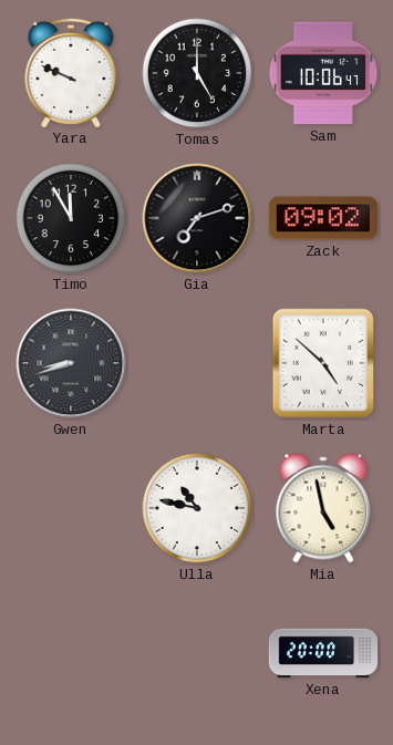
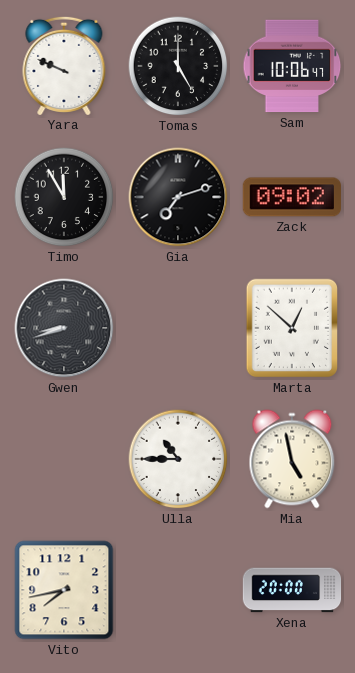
Marta: 4:52 -> 12:52
Ulla: 10:47 -> 10:45
Vito: none -> 7:43
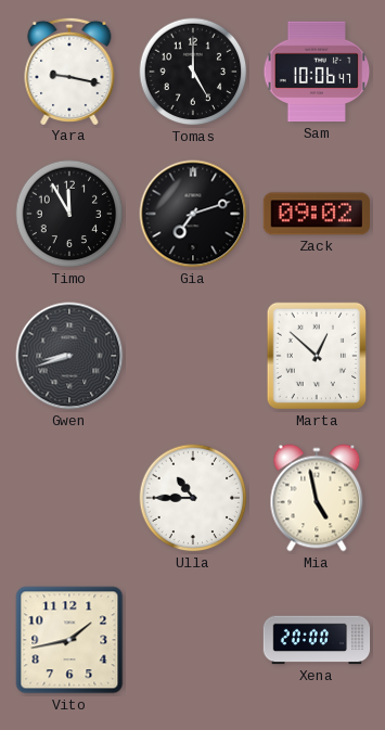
Yara: 9:49 -> 9:17
Vito: 7:43 -> 1:43
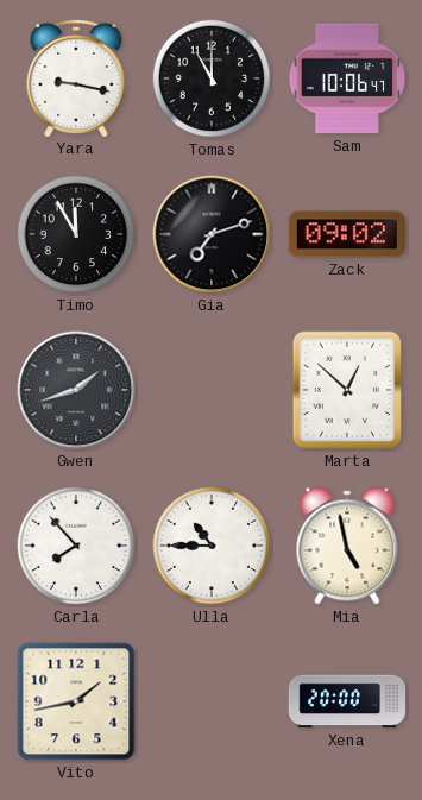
Tomas: 5:00 -> 11:00
Gwen: 8:42 -> 1:42
Carla: none -> 7:53
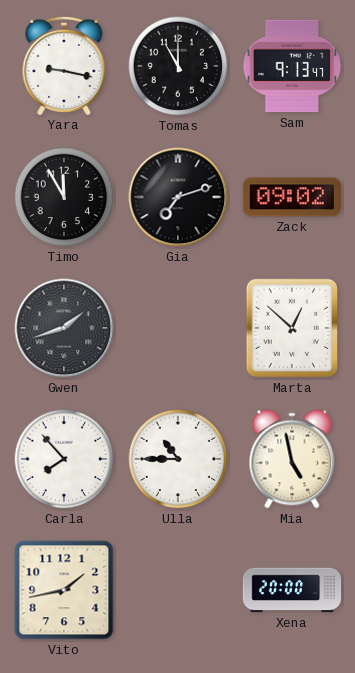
Sam: 10:06 -> 9:13
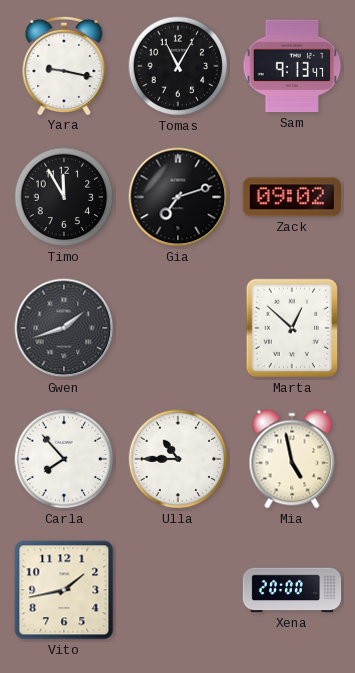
Tomas: 11:00 -> 11:05
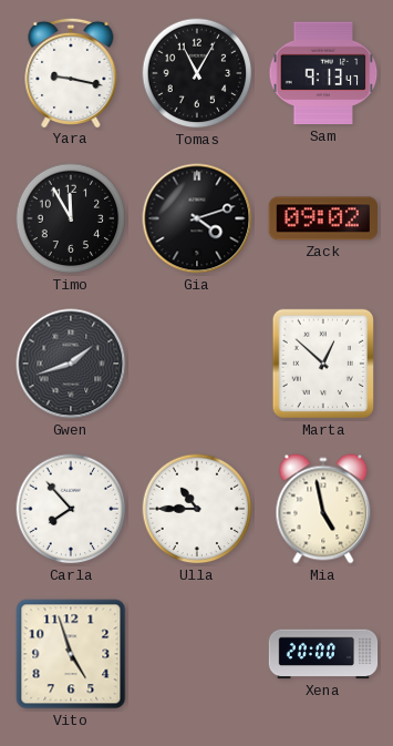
Gia: 7:12 -> 4:12
Vito: 1:43 -> 4:57
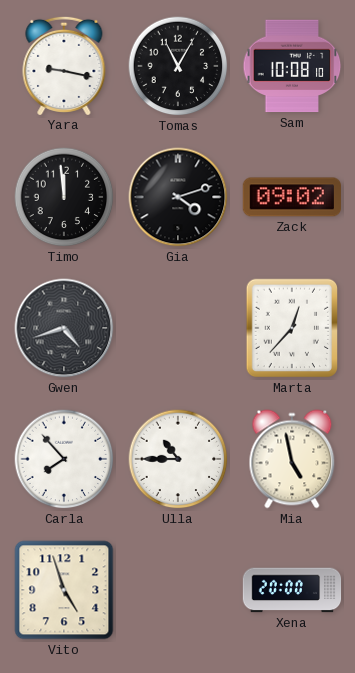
Sam: 9:13 -> 10:08
Timo: 11:55 -> 11:59
Gwen: 1:42 -> 4:42
Marta: 12:52 -> 12:37
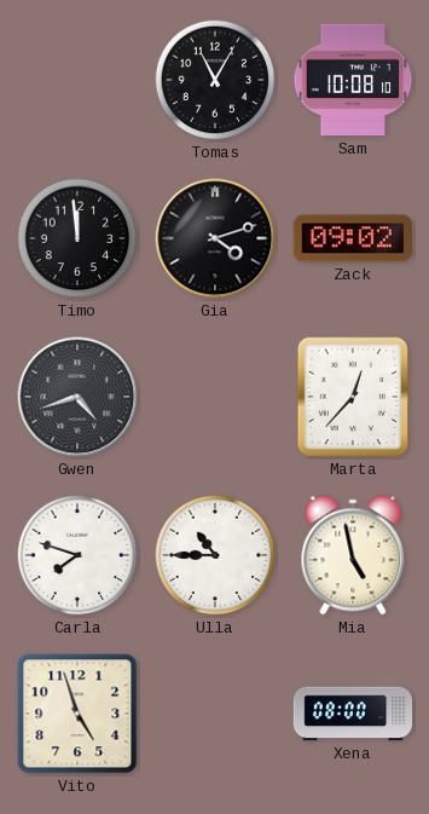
Yara: 9:17 -> none
Carla: 7:53 -> 7:48
Xena: 20:00 -> 08:00
